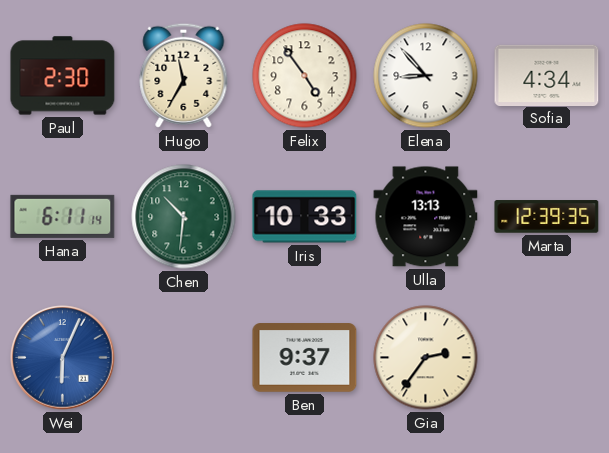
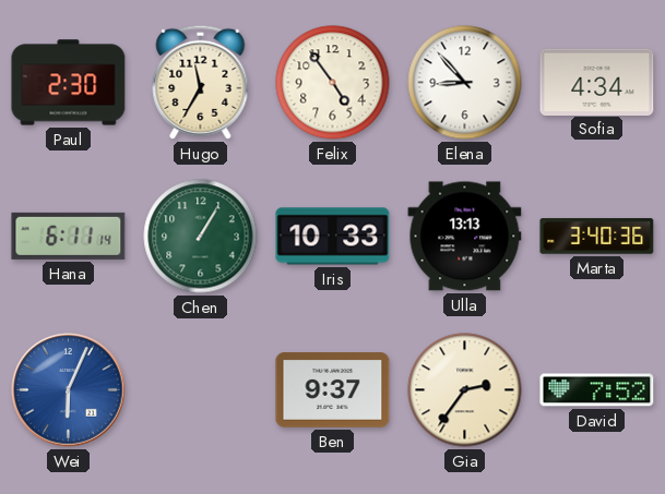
Chen: 10:31 -> 1:05
Marta: 12:39 -> 3:40
David: none -> 7:52
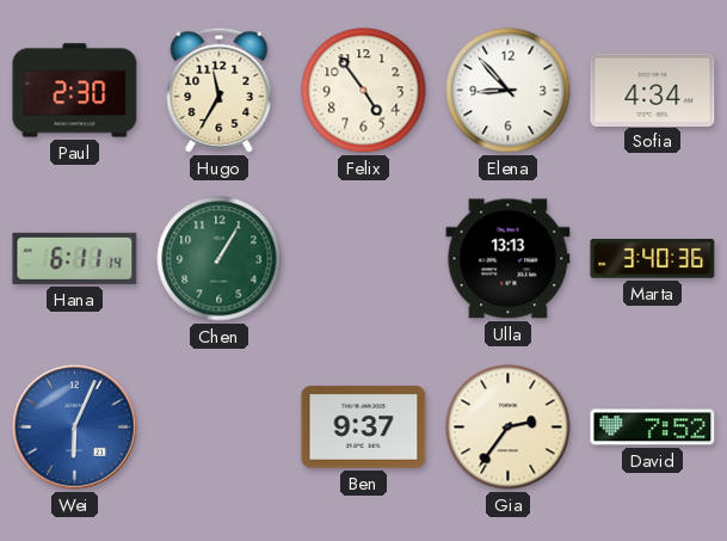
Iris: 10:33 -> none
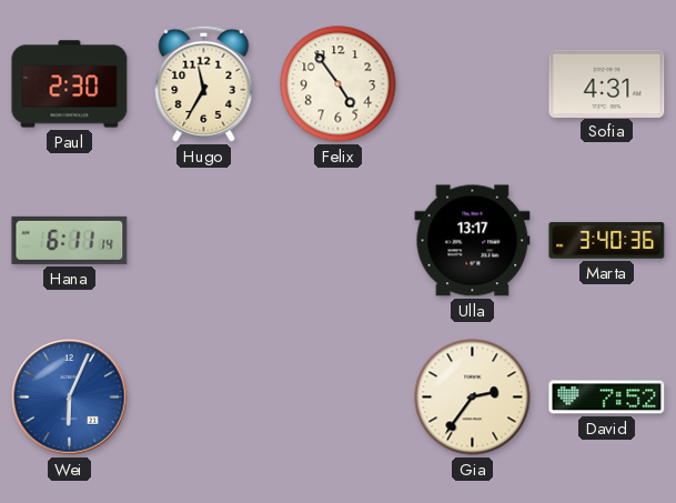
Elena: 8:53 -> none
Sofia: 4:34 -> 4:31
Chen: 1:05 -> none
Ulla: 13:13 -> 13:17
Ben: 9:37 -> none
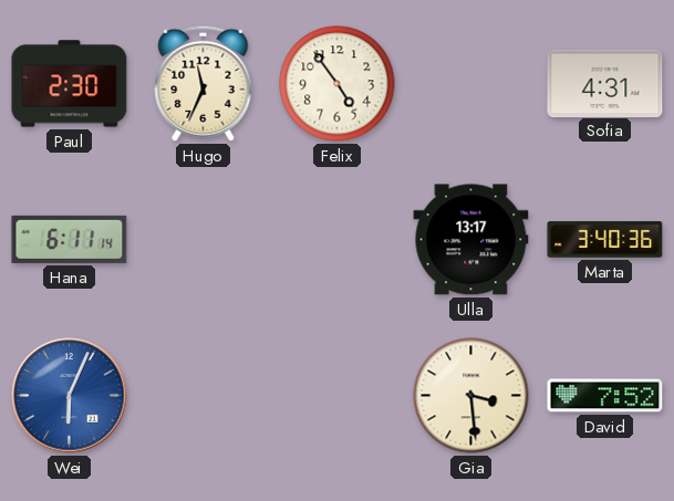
Hugo: 11:35 -> 11:34
Gia: 2:36 -> 3:29
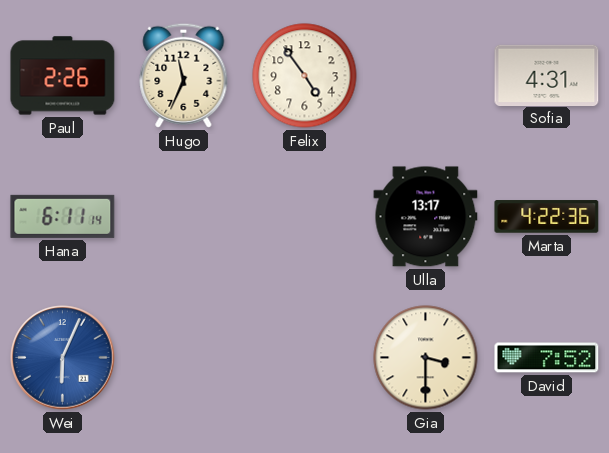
Paul: 2:30 -> 2:26
Marta: 3:40 -> 4:22
Gia: 3:29 -> 3:30
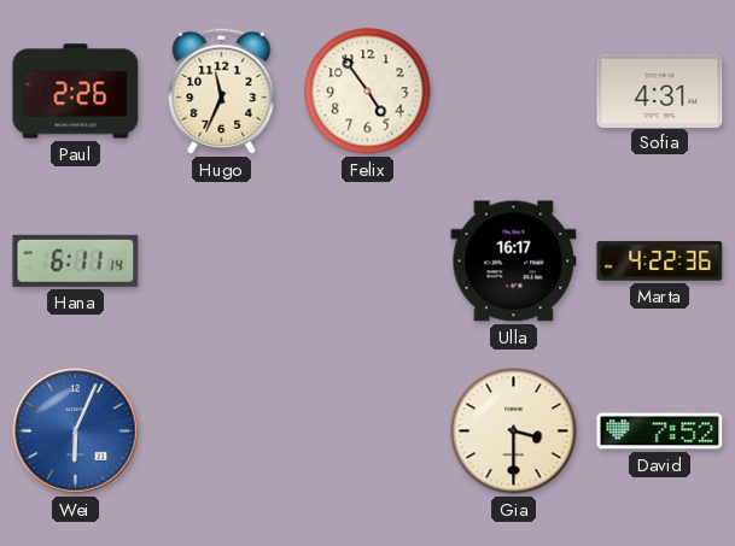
Ulla: 13:17 -> 16:17
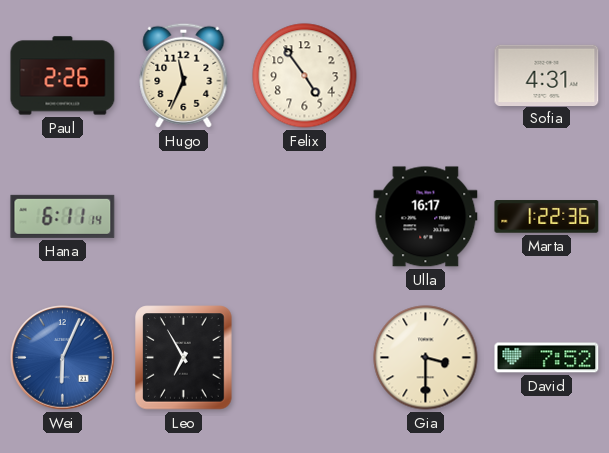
Marta: 4:22 -> 1:22
Leo: none -> 6:55
